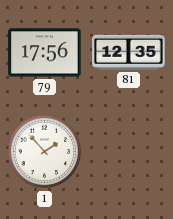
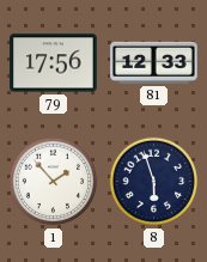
81: 12:35 -> 12:33
8: none -> 5:57
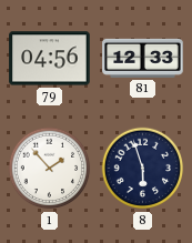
79: 17:56 -> 04:56
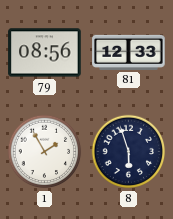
79: 04:56 -> 08:56
1: 1:53 -> 1:55
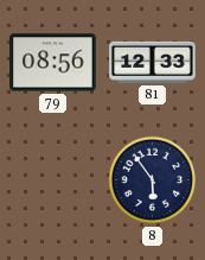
1: 1:55 -> none
8: 5:57 -> 5:54
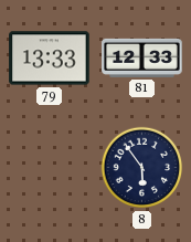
79: 08:56 -> 13:33
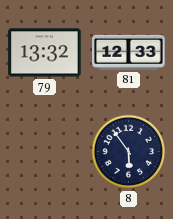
79: 13:33 -> 13:32
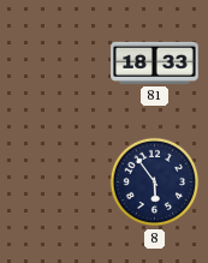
79: 13:32 -> none
81: 12:33 -> 18:33
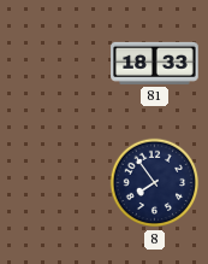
8: 5:54 -> 7:54
